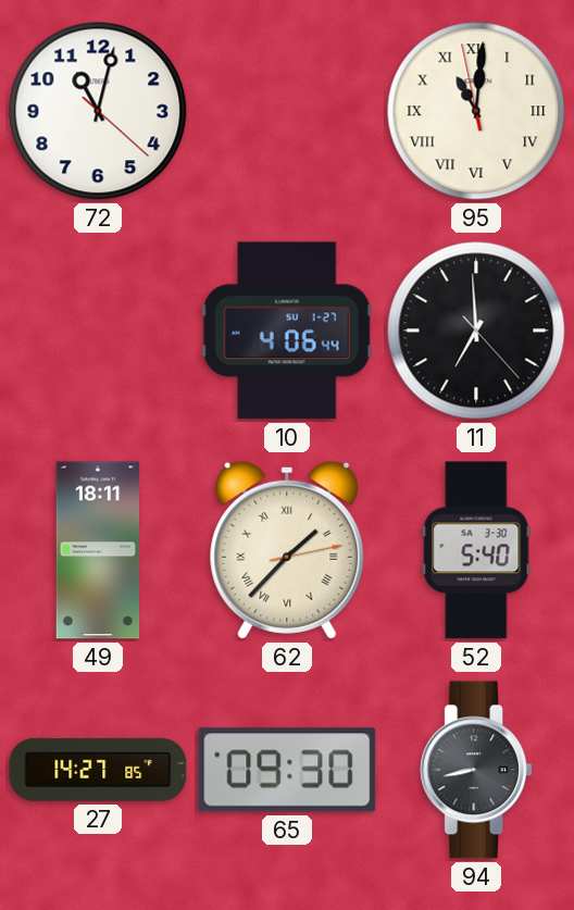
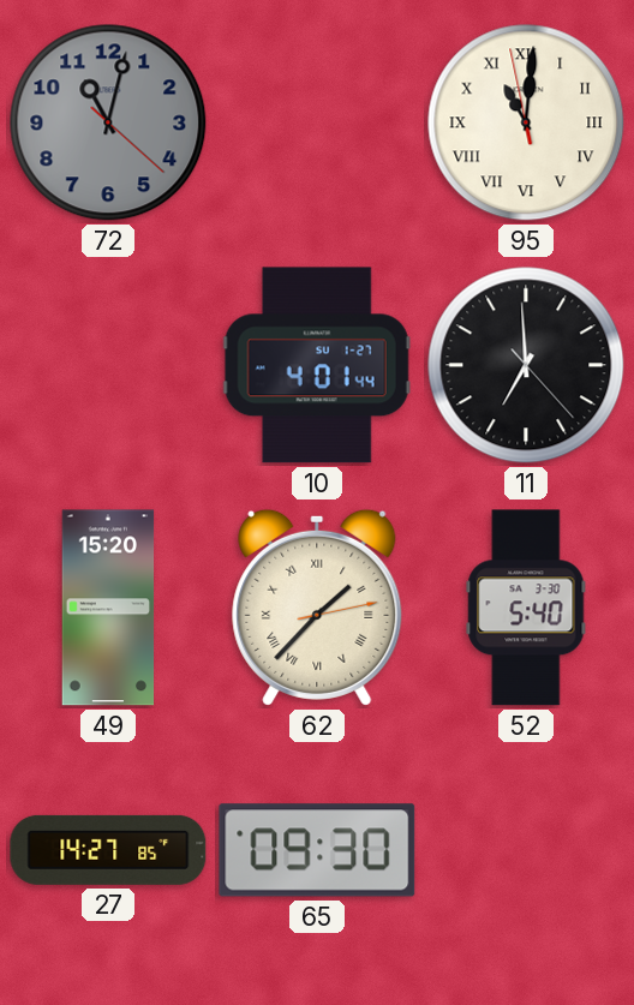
72 dial: white -> grey
10: 4:06 -> 4:01
49: 18:11 -> 15:20
94: 8:43 -> none
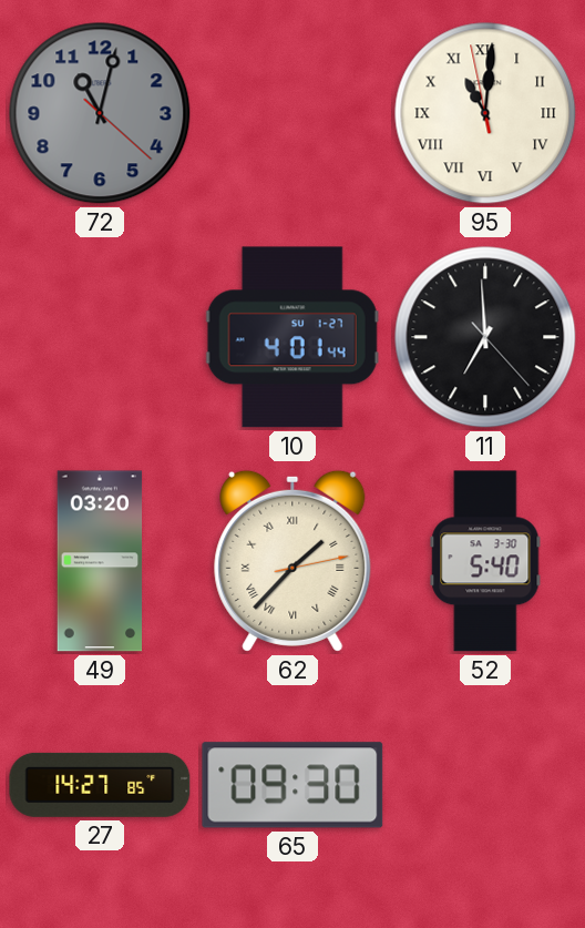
49: 15:20 -> 03:20
